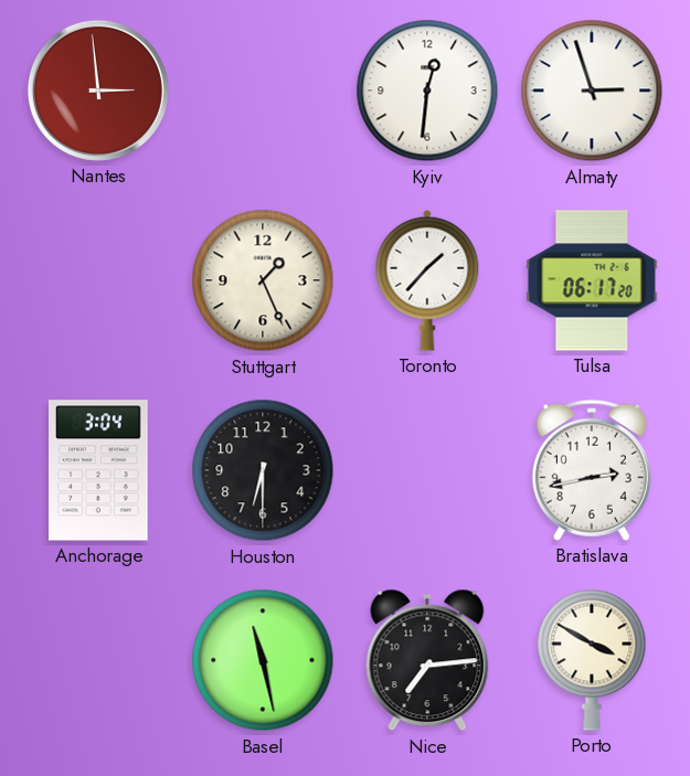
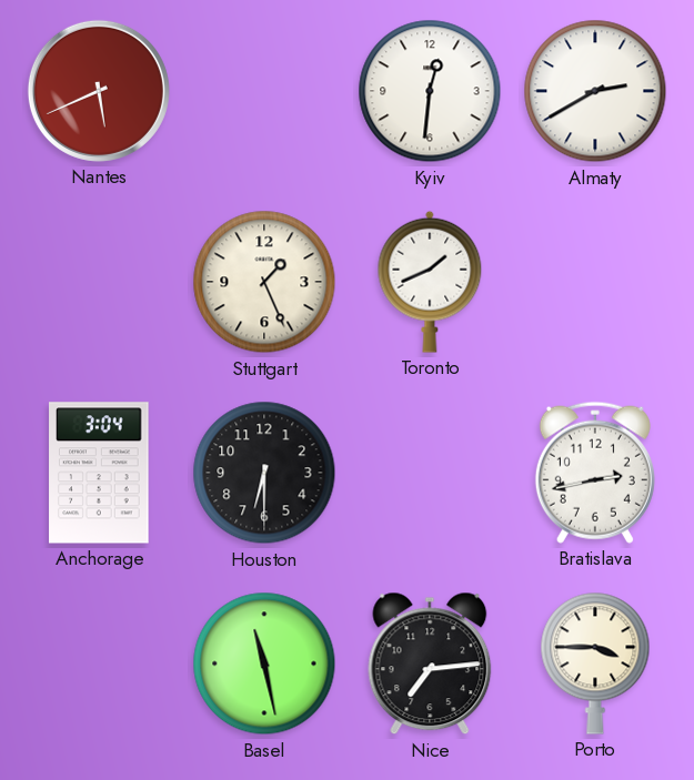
Nantes: 2:59 -> 5:41
Almaty: 2:57 -> 2:40
Toronto: 1:37 -> 1:41
Tulsa: 06:17 -> none
Porto: 3:50 -> 3:45
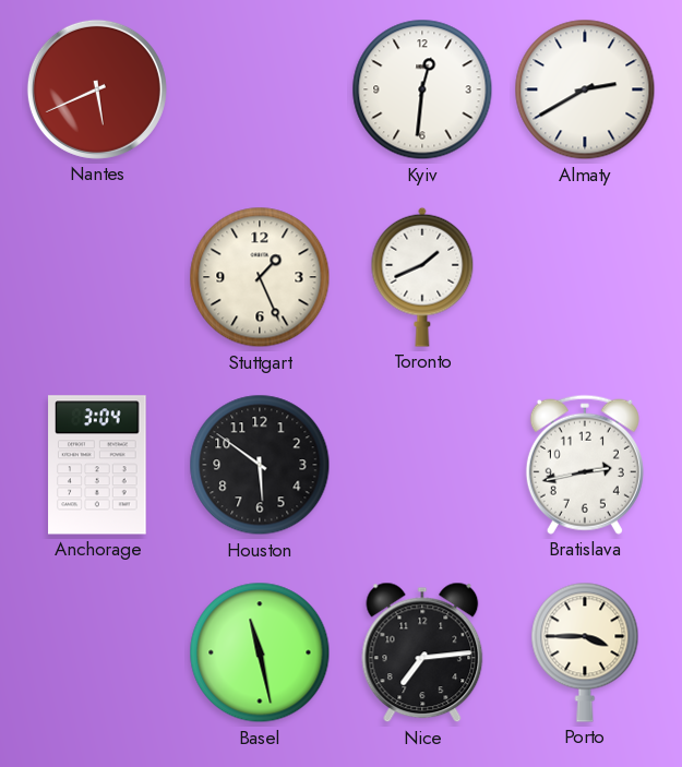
Houston: 6:30 -> 5:51
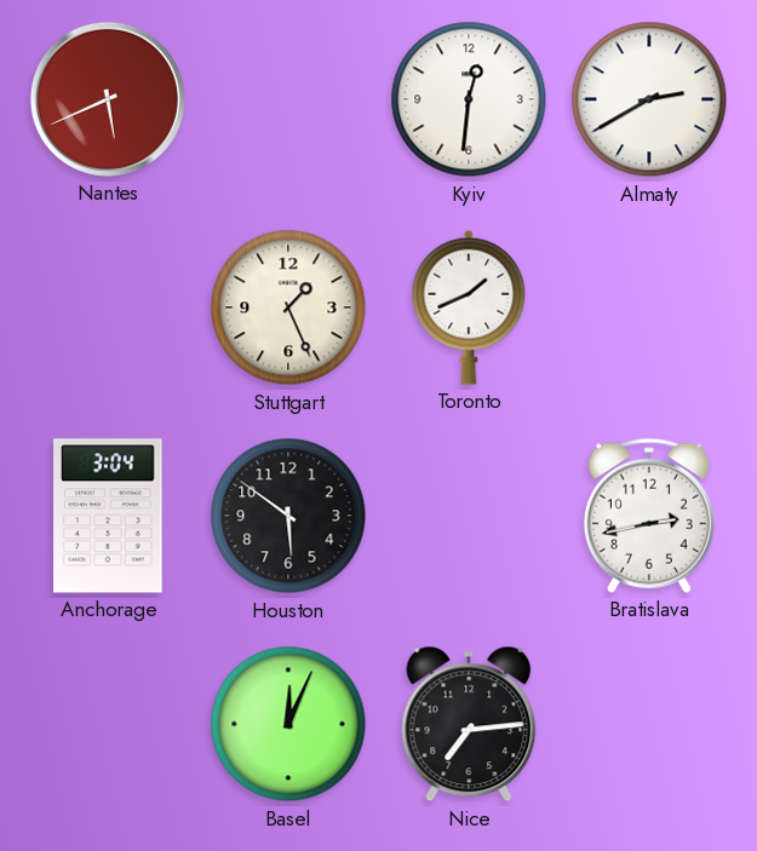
Basel: 11:28 -> 12:04
Porto: 3:45 -> none
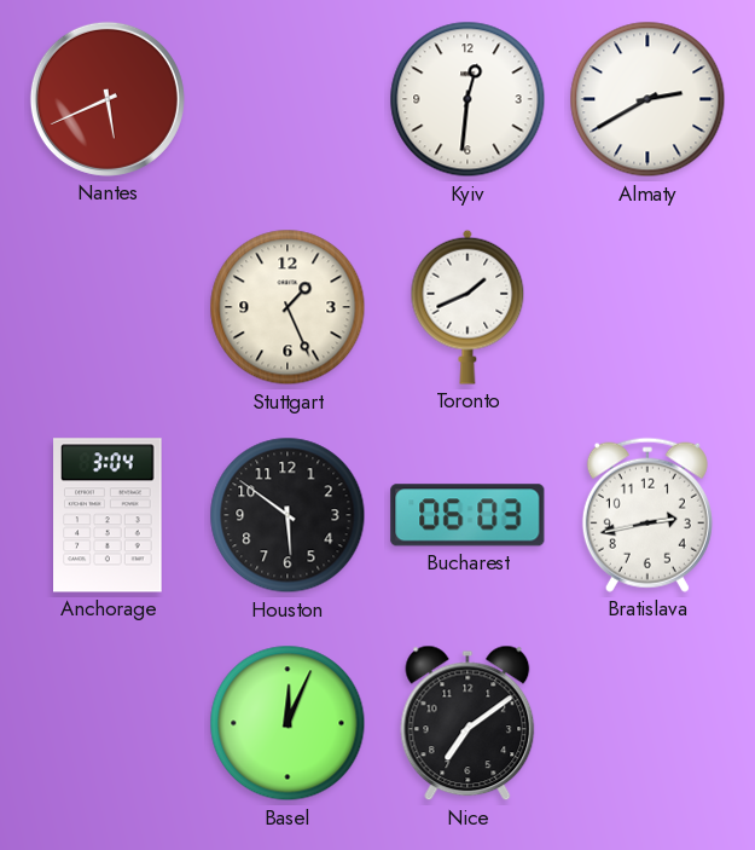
Bucharest: none -> 06:03
Nice: 7:14 -> 7:09
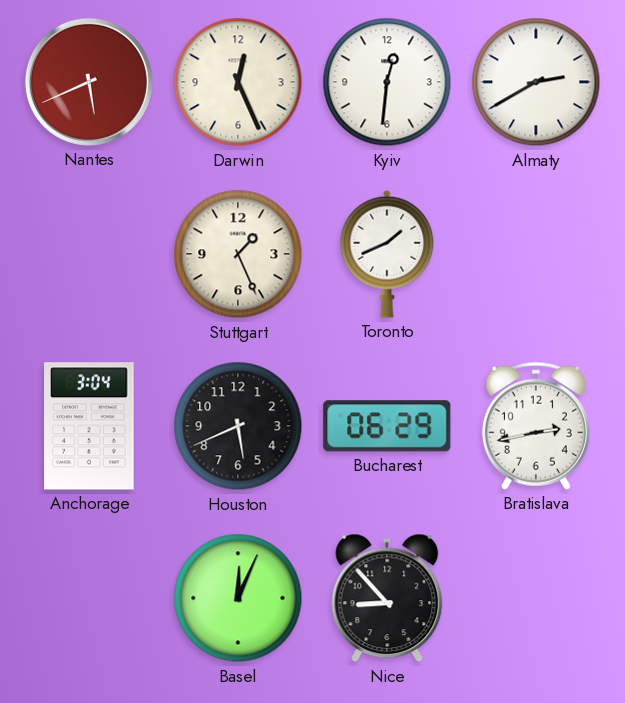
Darwin: none -> 12:26
Houston: 5:51 -> 5:41
Bucharest: 06:03 -> 06:29
Nice: 7:09 -> 8:53
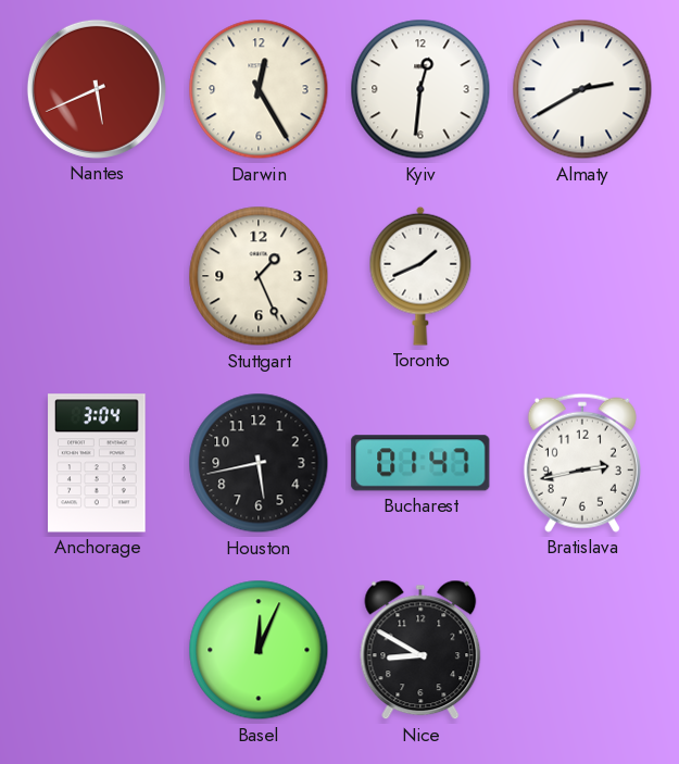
Darwin: 12:26 -> 12:25
Houston: 5:41 -> 5:43
Bucharest: 06:29 -> 01:47
Nice: 8:53 -> 8:50
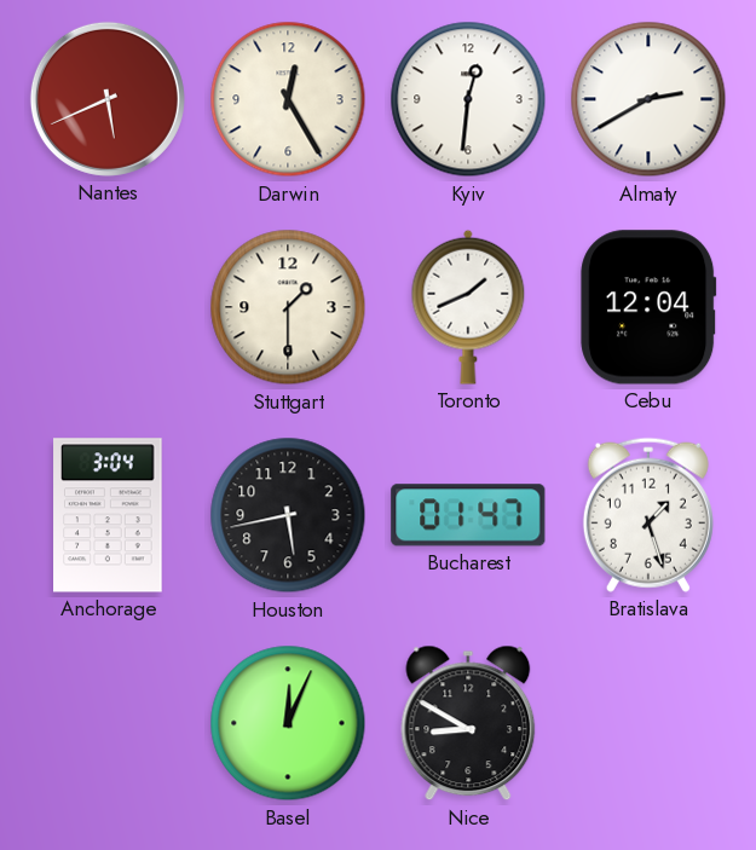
Stuttgart: 1:26 -> 1:30
Cebu: none -> 12:04
Bratislava: 2:43 -> 1:27
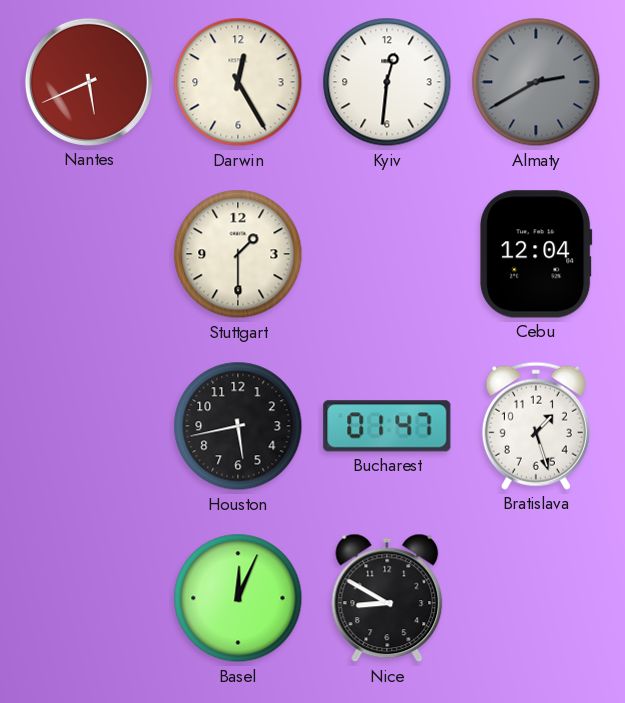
Almaty dial: white -> grey
Toronto: 1:41 -> none
Anchorage: 3:04 -> none
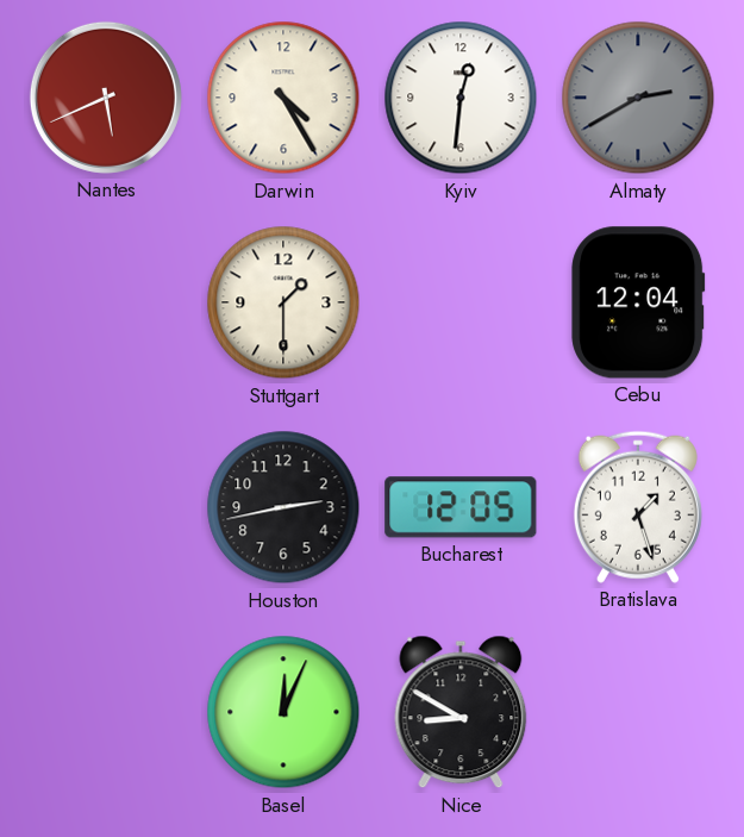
Darwin: 12:25 -> 4:25
Houston: 5:43 -> 2:43
Bucharest: 01:47 -> 12:05
